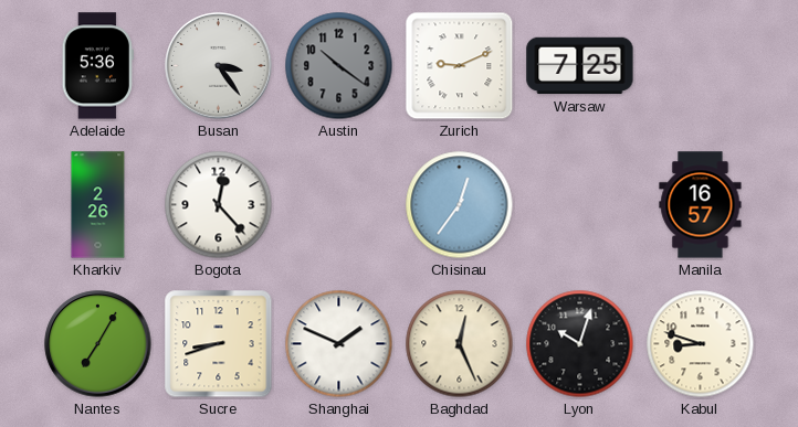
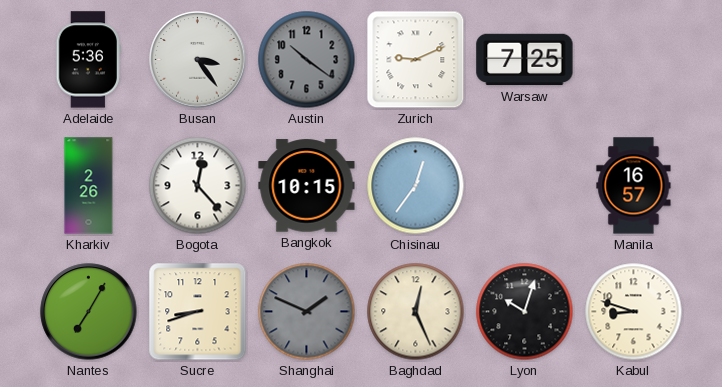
Bangkok: none -> 10:15
Shanghai dial: white -> grey
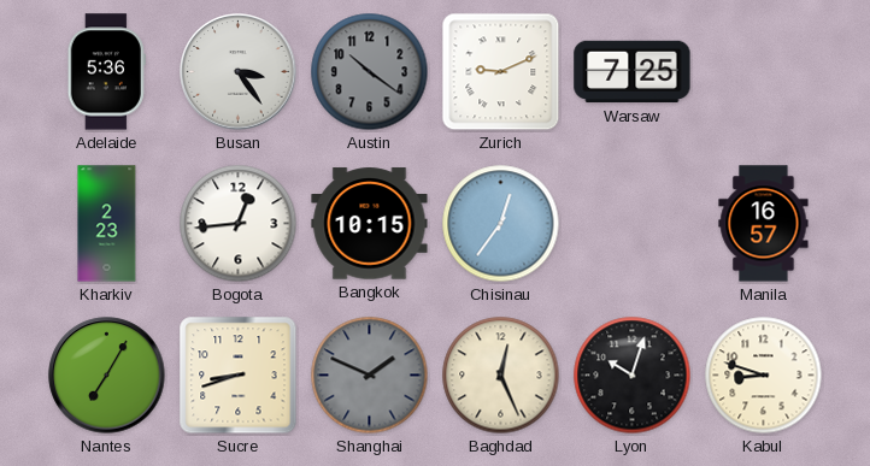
Kharkiv: 2:26 -> 2:23
Bogota: 12:23 -> 12:44
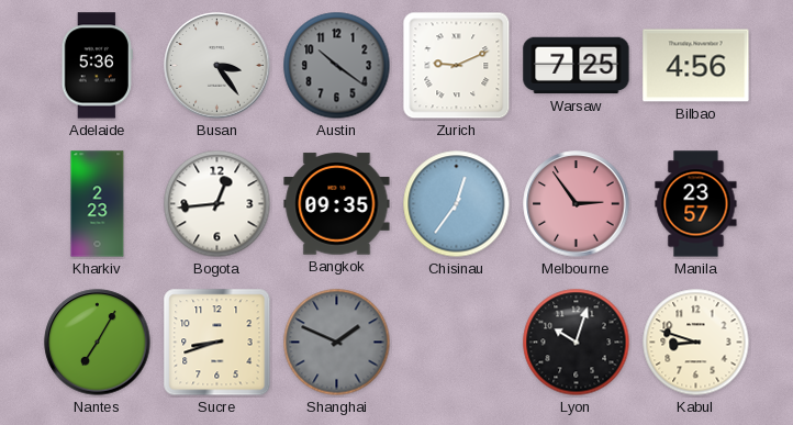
Bilbao: none -> 4:56
Bangkok: 10:15 -> 09:35
Melbourne: none -> 2:54
Manila: 16:57 -> 23:57
Baghdad: 12:26 -> none
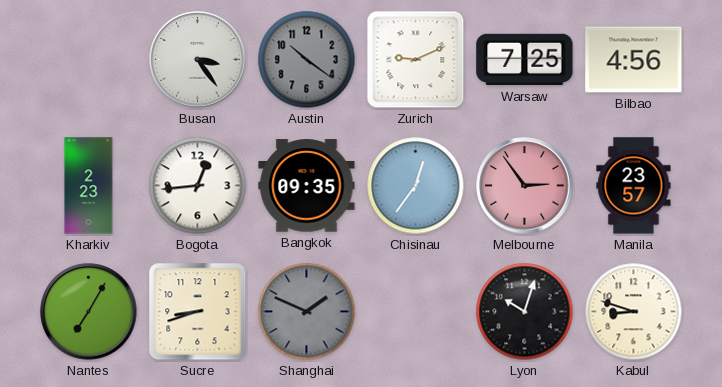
Adelaide: 5:36 -> none
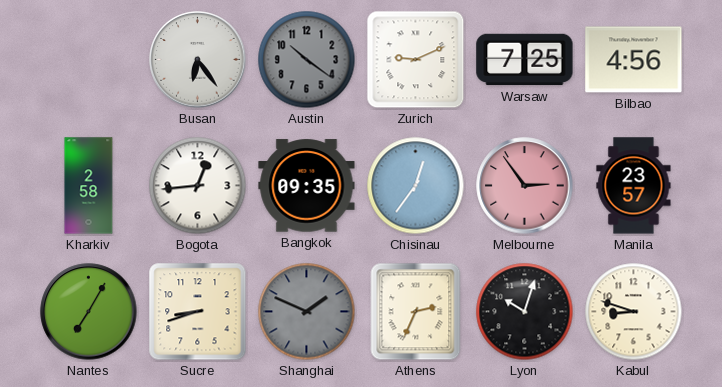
Busan: 3:24 -> 6:24
Kharkiv: 2:23 -> 2:58
Athens: none -> 2:34
